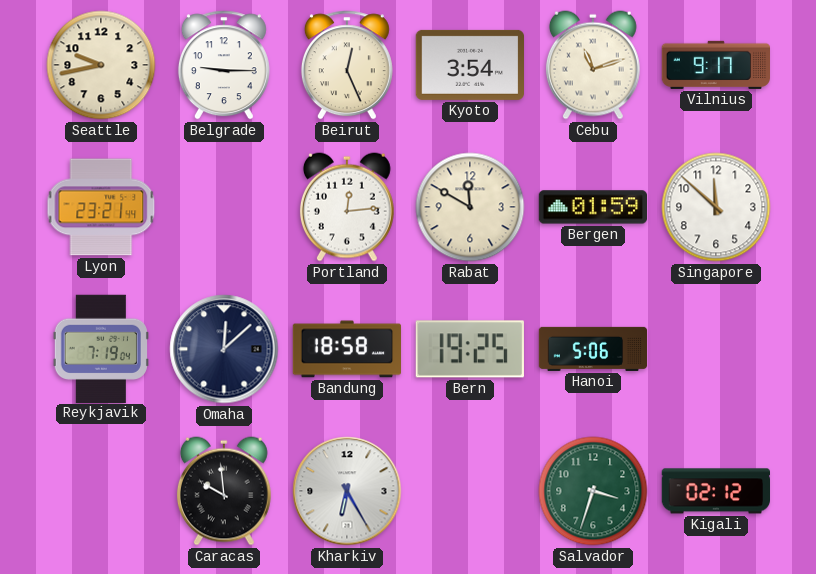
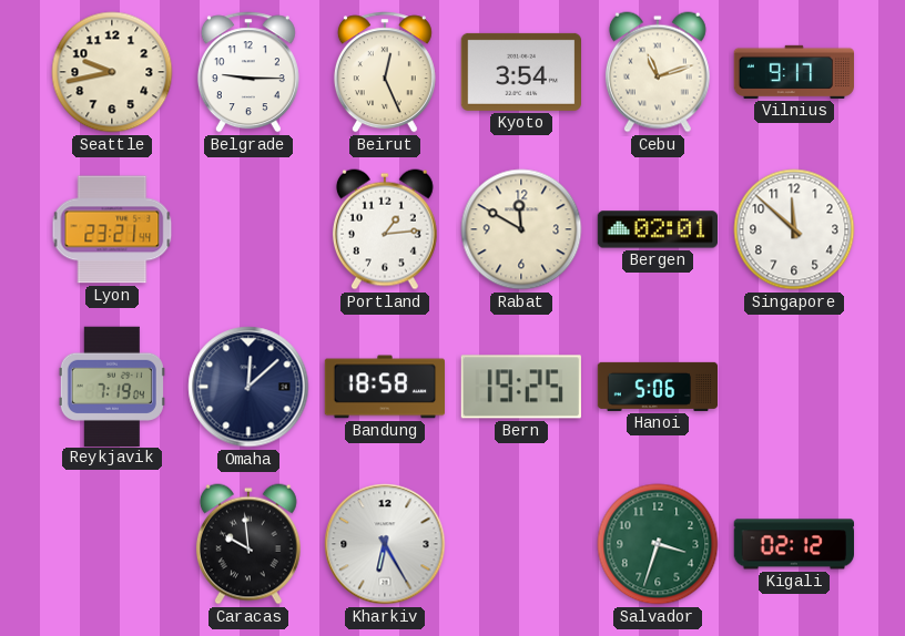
Portland: 12:14 -> 1:14
Bergen: 01:59 -> 02:01
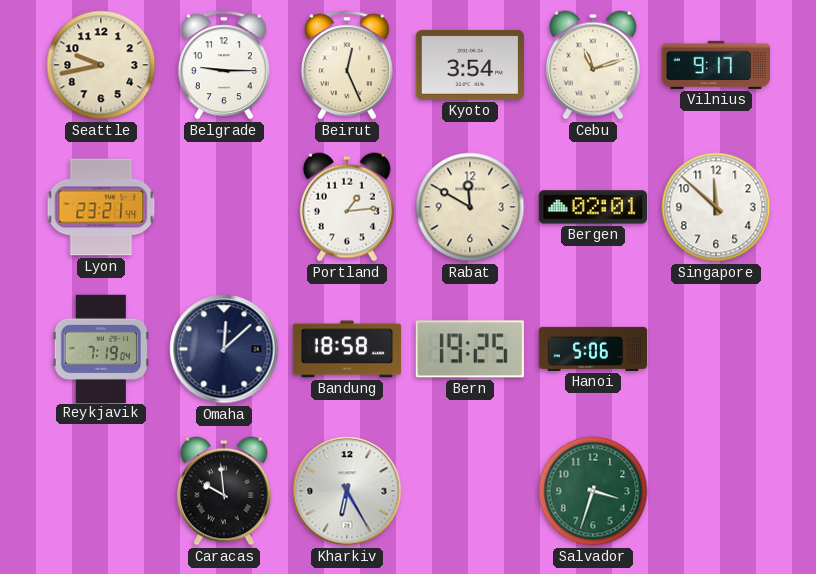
Kigali: 02:12 -> none
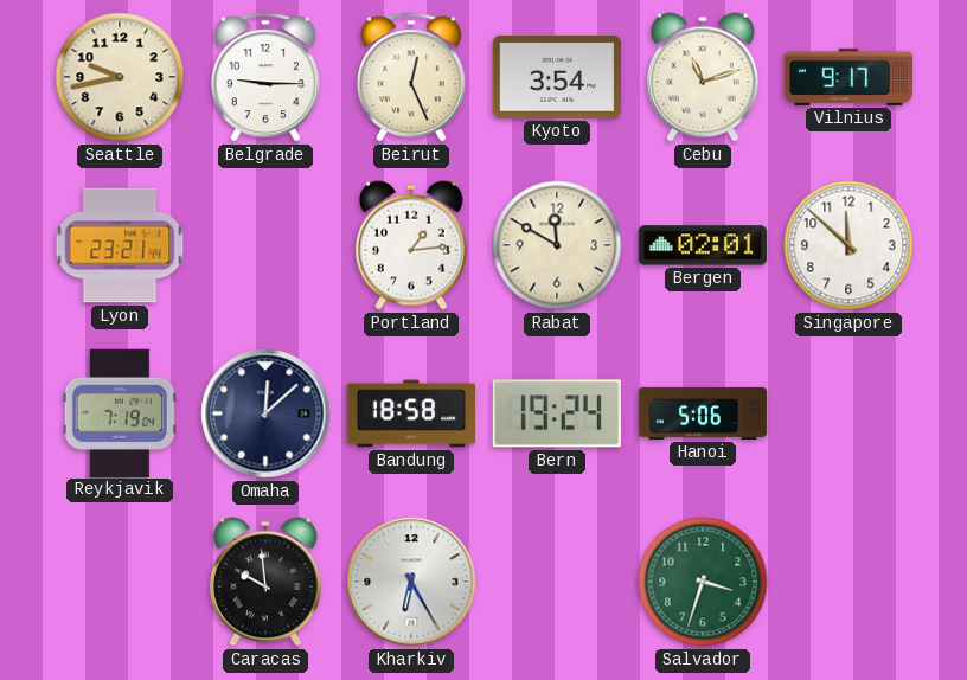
Bern: 19:25 -> 19:24
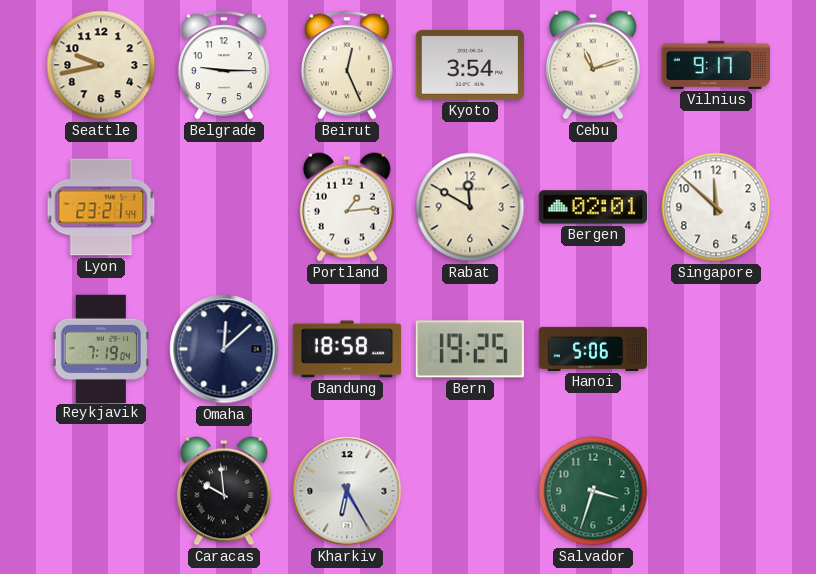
Bern: 19:24 -> 19:25
